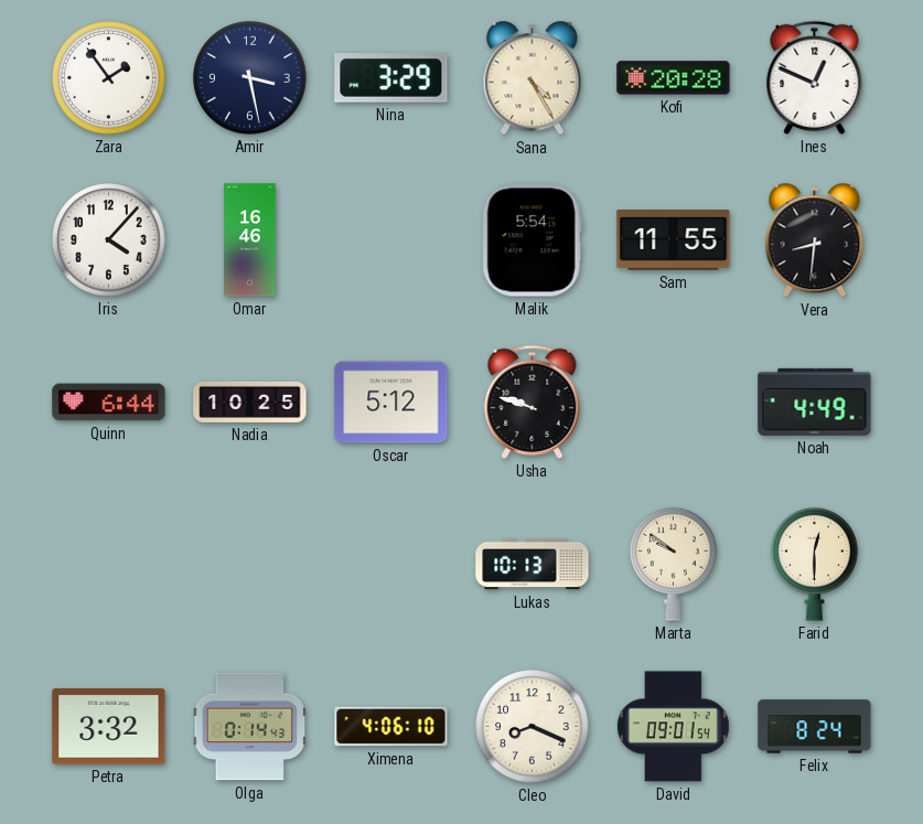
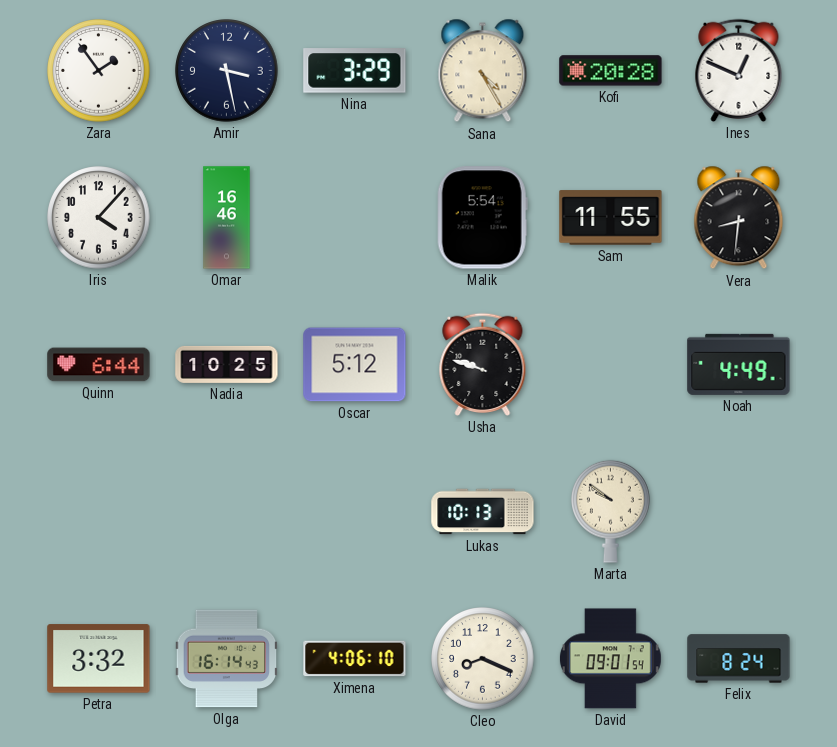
Farid: 12:30 -> none
Olga: 0:14 -> 16:14
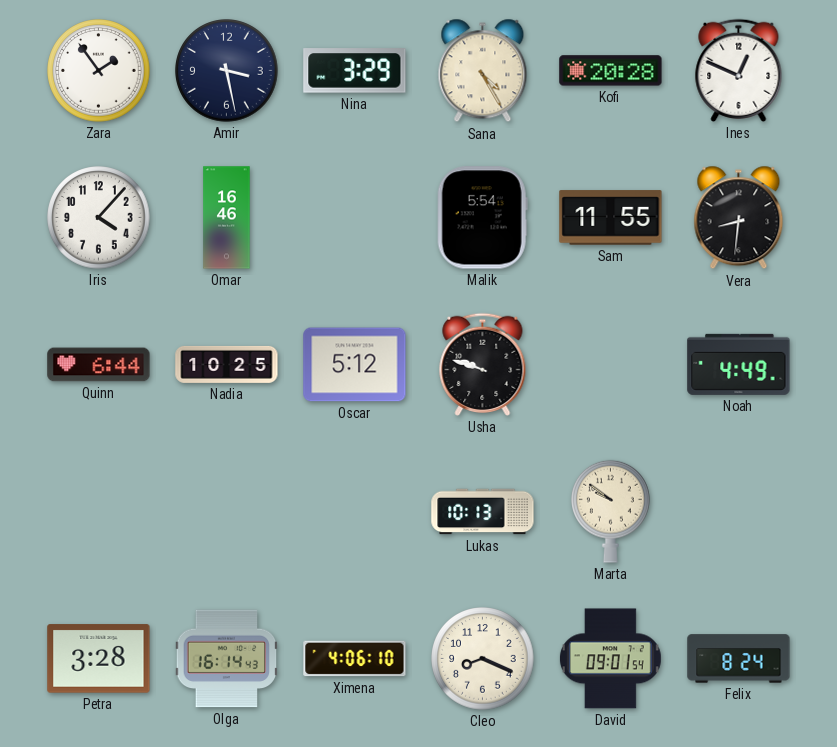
Petra: 3:32 -> 3:28
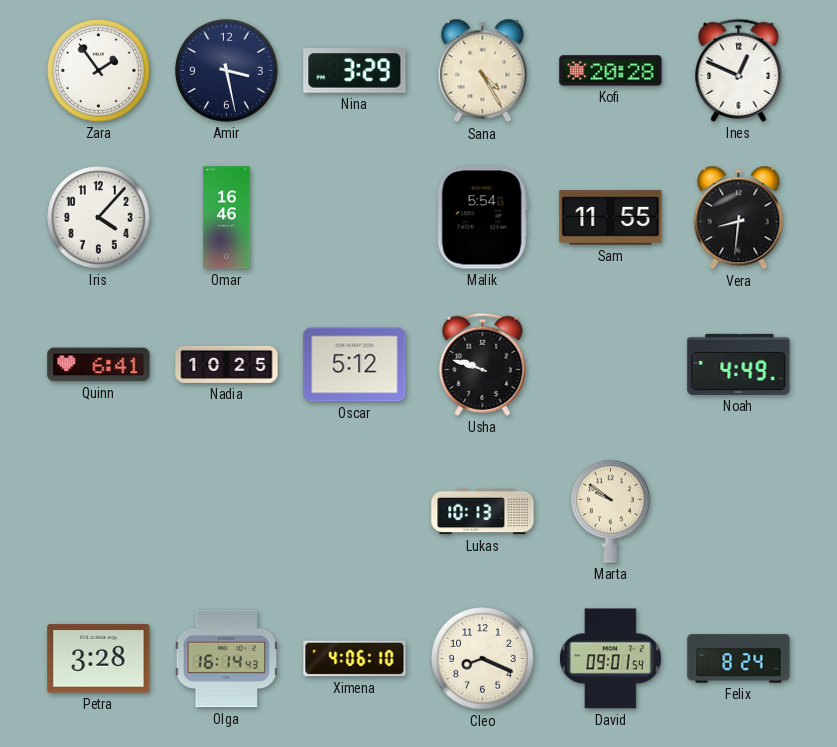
Quinn: 6:44 -> 6:41
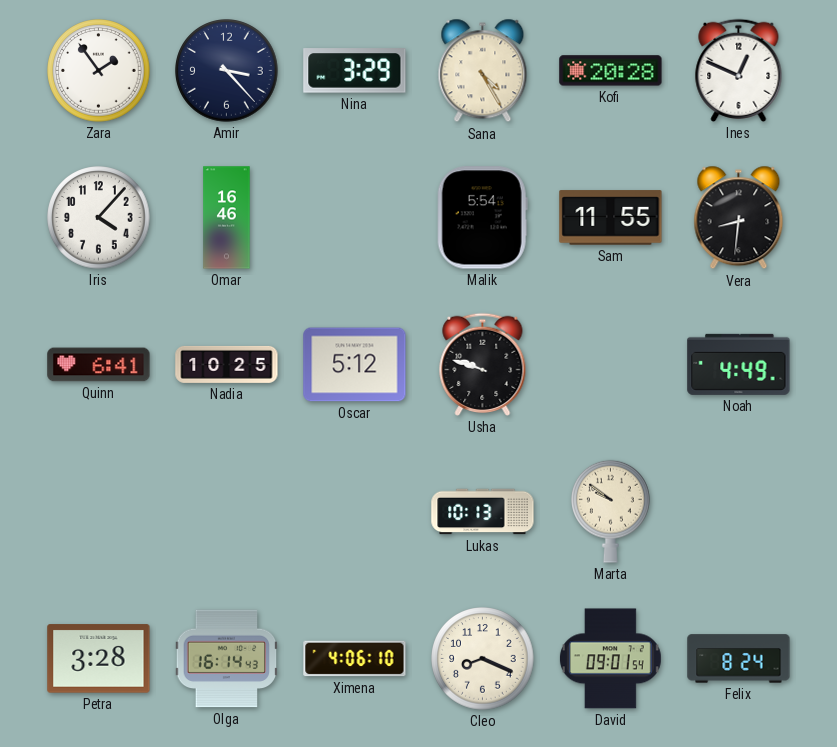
Amir: 3:28 -> 3:23
